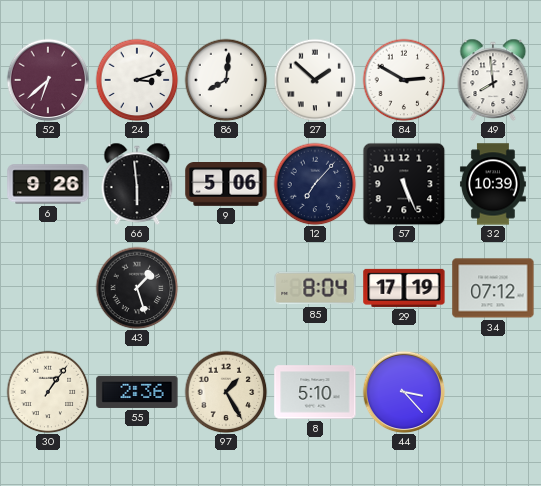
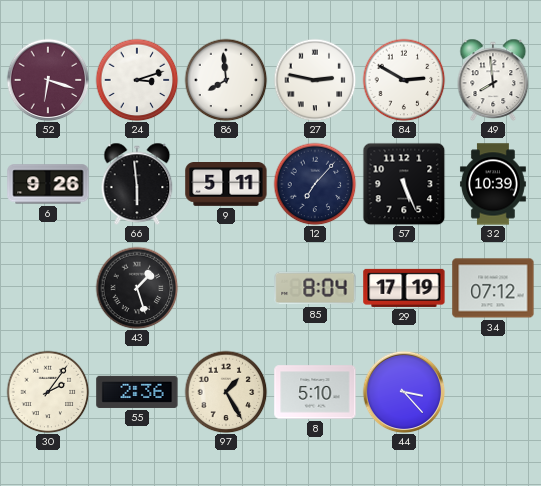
52: 6:38 -> 6:18
86: 8:01 -> 7:59
27: 1:52 -> 2:47
9: 5:06 -> 5:11
30: 1:06 -> 2:06
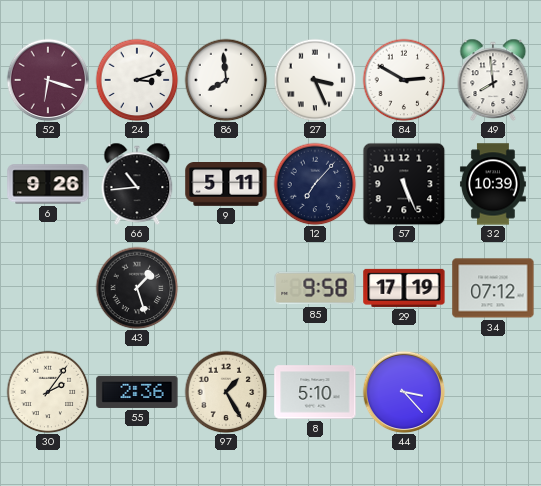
27: 2:47 -> 3:26
66: 5:59 -> 10:44
85: 8:04 -> 9:58
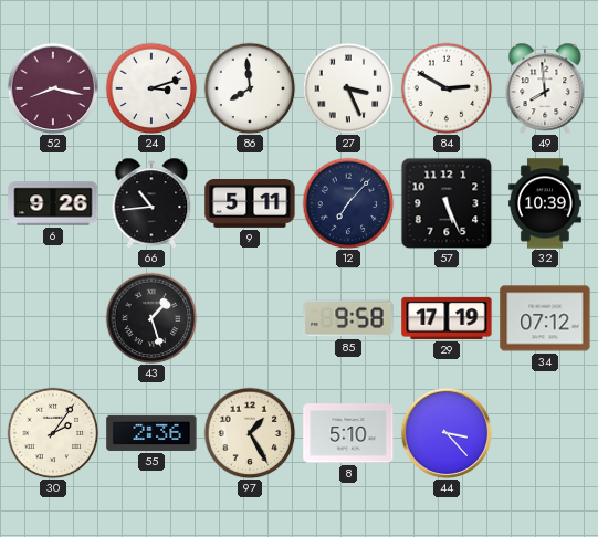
52: 6:18 -> 8:17
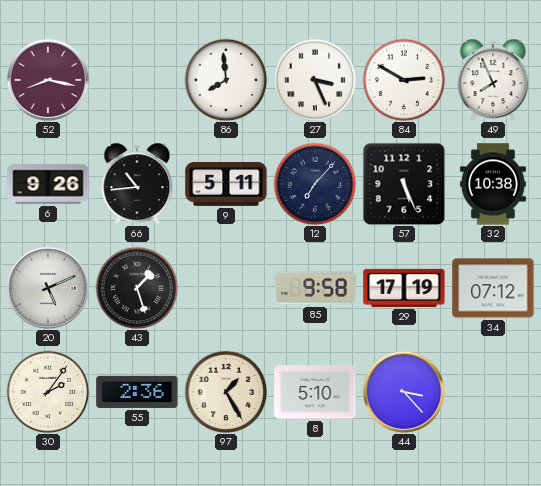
24: 3:12 -> none
49: 7:59 -> 7:56
32: 10:39 -> 10:38
20: none -> 5:11
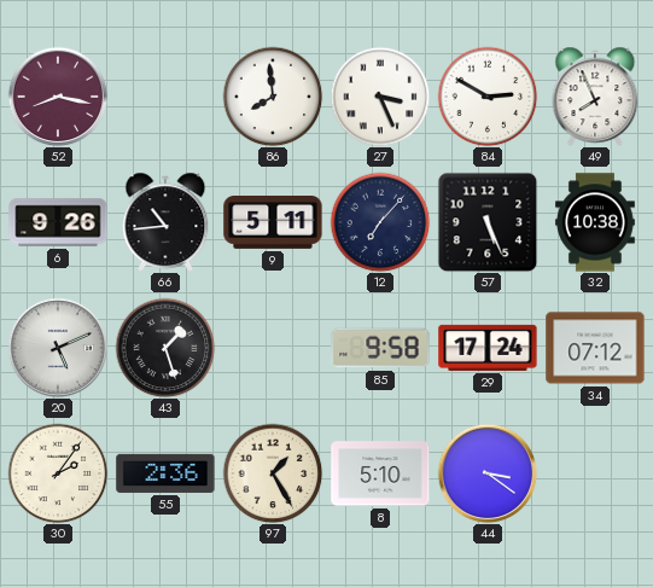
29: 17:19 -> 17:24
44: 3:23 -> 3:21
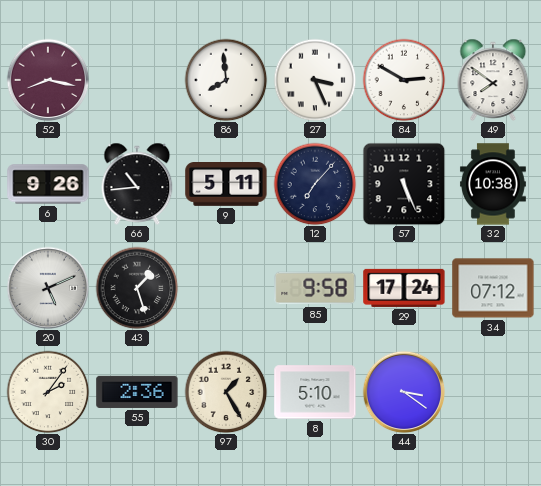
49: 7:56 -> 7:51
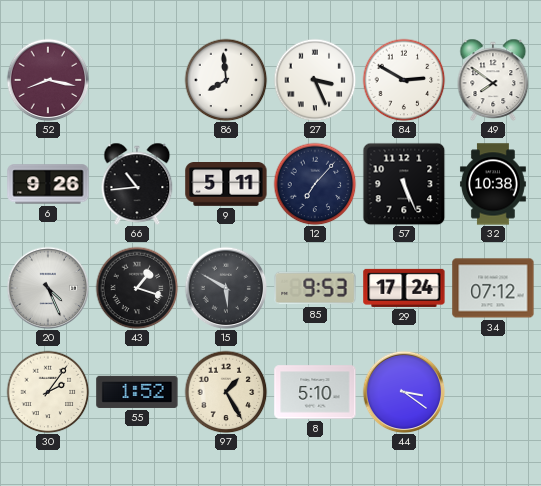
20: 5:11 -> 4:26
43: 1:27 -> 1:18
15: none -> 5:50
85: 9:58 -> 9:53
55: 2:36 -> 1:52
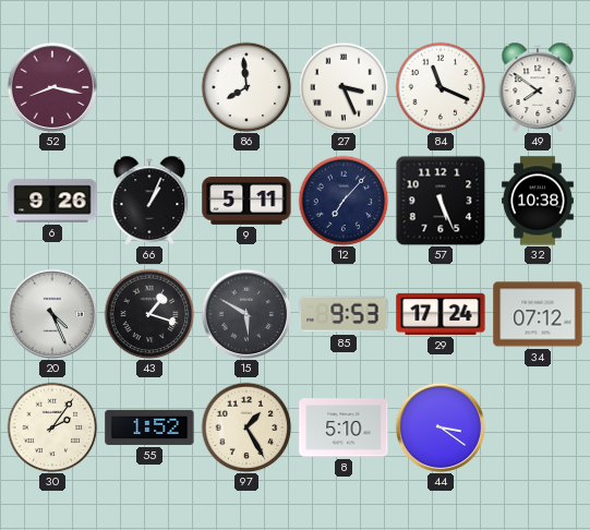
84: 2:50 -> 11:19
66: 10:44 -> 1:04
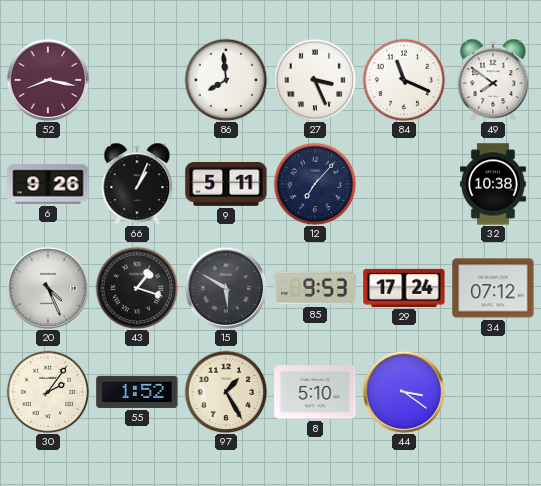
57: 5:26 -> none
